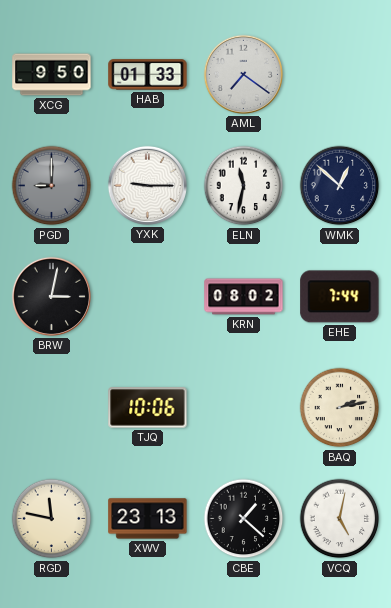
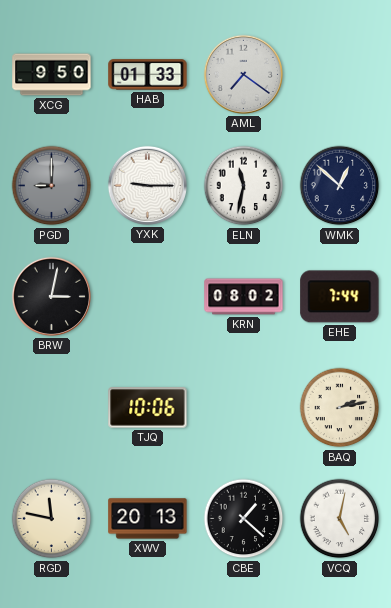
XWV: 23:13 -> 20:13
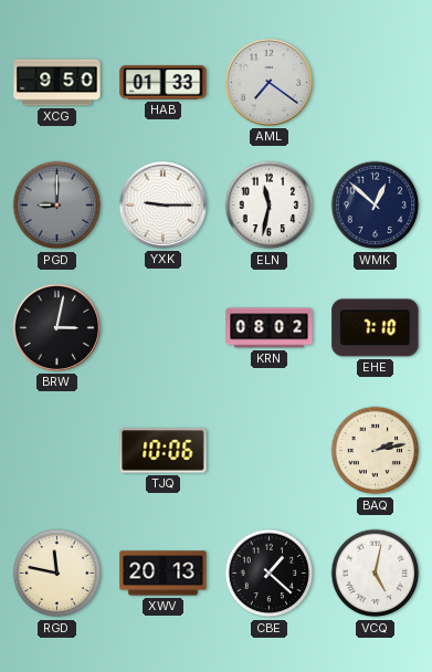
EHE: 7:44 -> 7:10
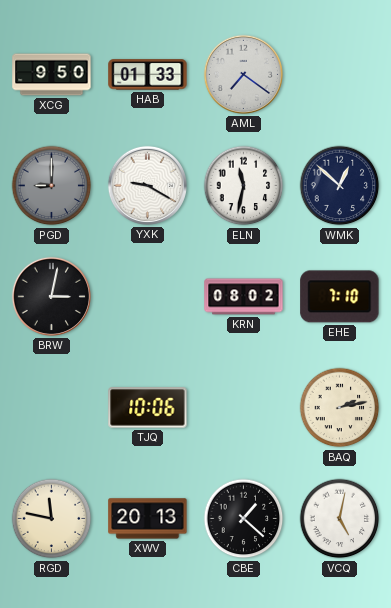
YXK: 9:15 -> 9:20
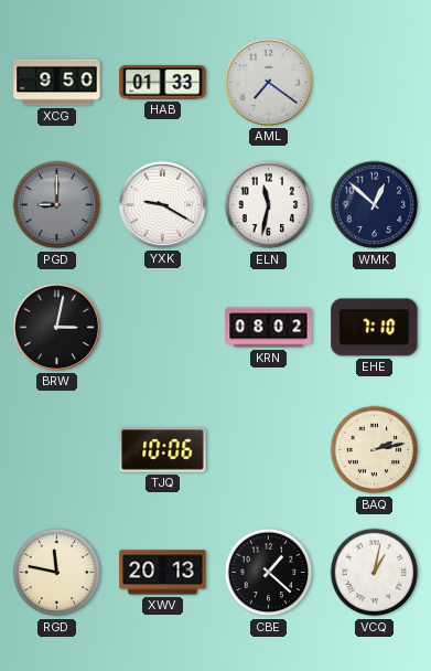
VCQ: 5:02 -> 1:02
